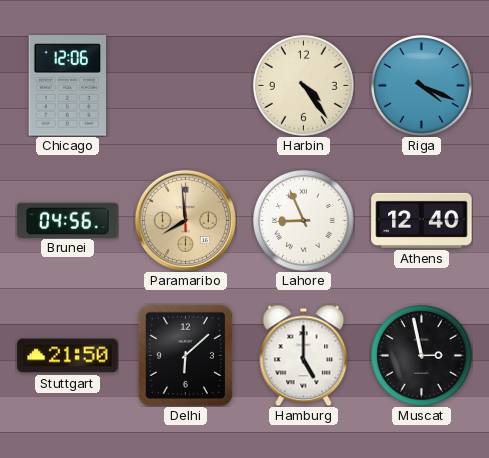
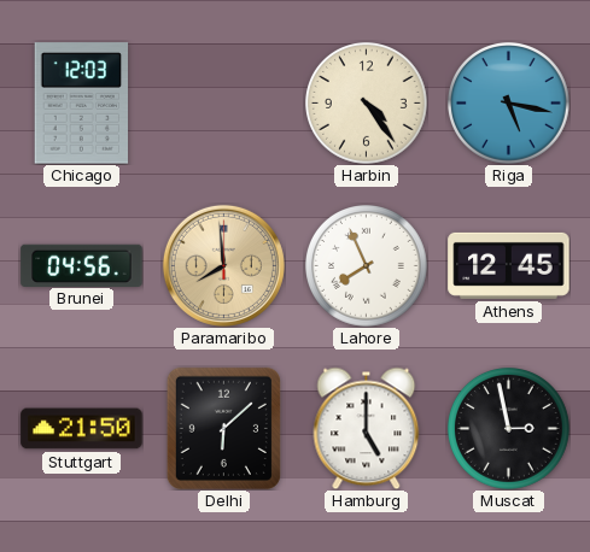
Chicago: 12:06 -> 12:03
Riga: 4:19 -> 5:17
Lahore: 8:56 -> 7:56
Athens: 12:40 -> 12:45
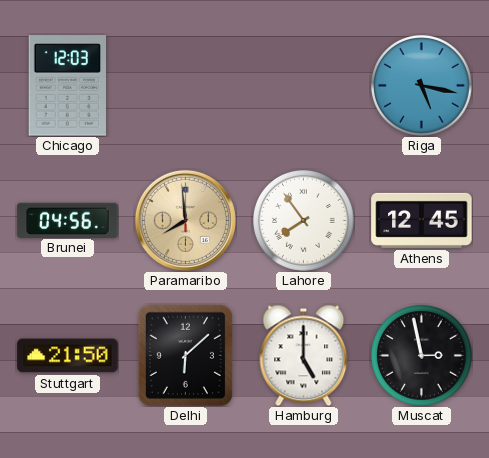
Harbin: 4:24 -> none
Lahore: 7:56 -> 7:54
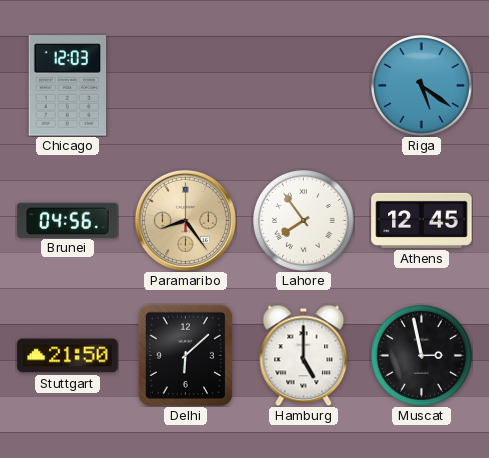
Riga: 5:17 -> 5:21
Paramaribo: 7:59 -> 8:24
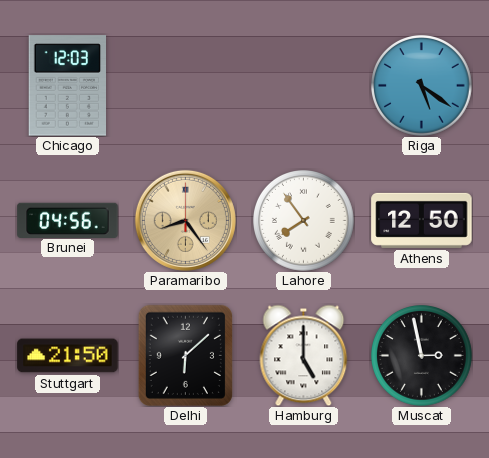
Athens: 12:45 -> 12:50
